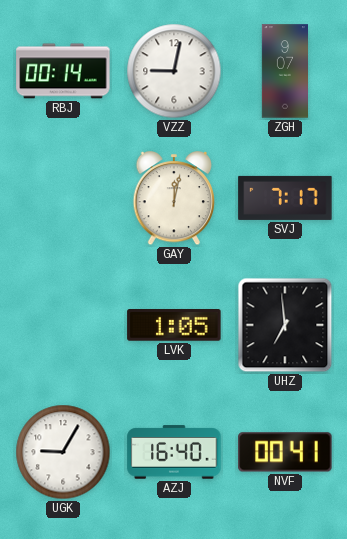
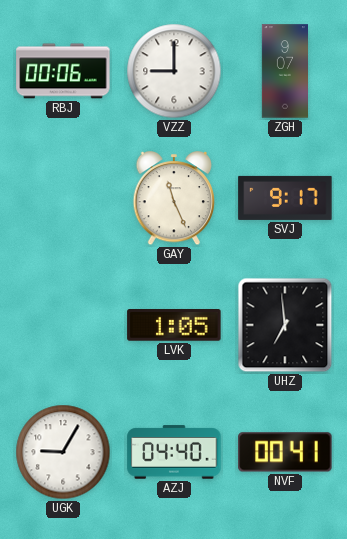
RBJ: 00:14 -> 00:06
VZZ: 9:02 -> 9:00
GAY: 12:02 -> 11:26
SVJ: 7:17 -> 9:17
AZJ: 16:40 -> 04:40
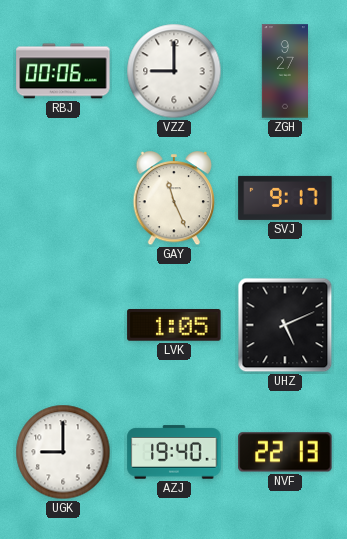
ZGH: 9:07 -> 9:27
UHZ: 6:59 -> 5:11
UGK: 9:05 -> 9:00
AZJ: 04:40 -> 19:40
NVF: 00:41 -> 22:13
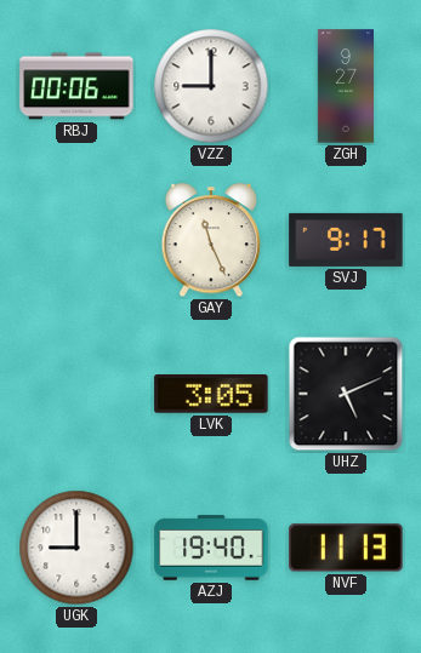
LVK: 1:05 -> 3:05
NVF: 22:13 -> 11:13
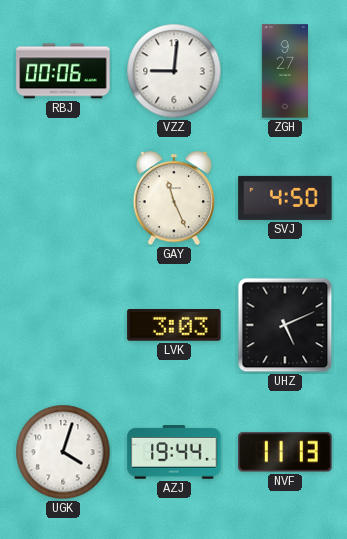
VZZ: 9:00 -> 9:01
SVJ: 9:17 -> 4:50
LVK: 3:05 -> 3:03
UGK: 9:00 -> 4:03
AZJ: 19:40 -> 19:44
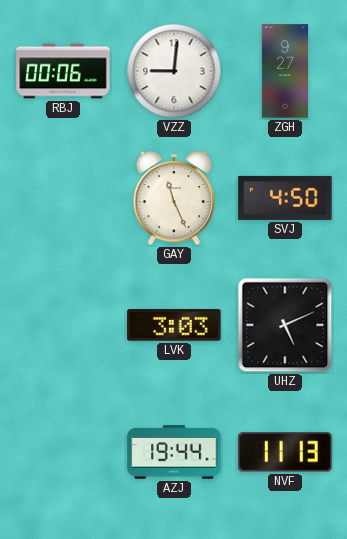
UGK: 4:03 -> none
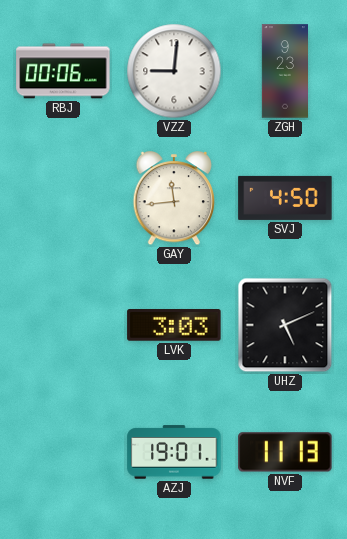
ZGH: 9:27 -> 9:23
GAY: 11:26 -> 11:44
AZJ: 19:44 -> 19:01
